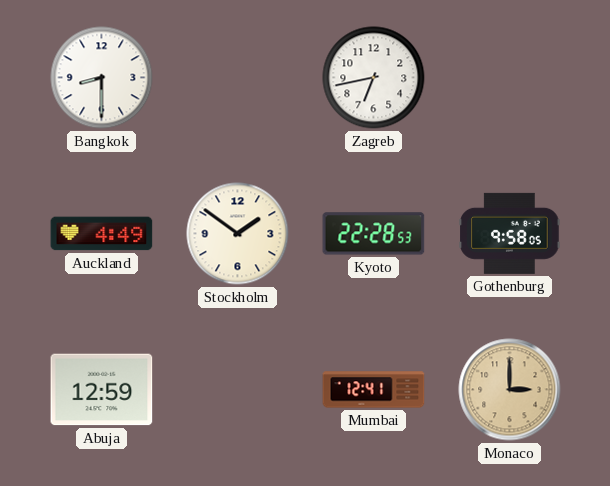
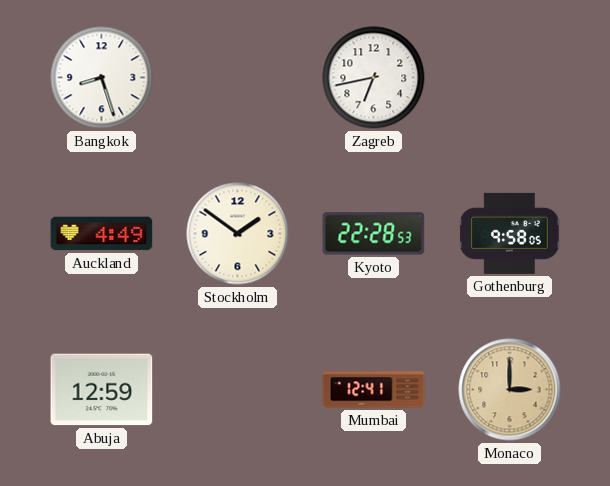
Bangkok: 8:30 -> 8:27
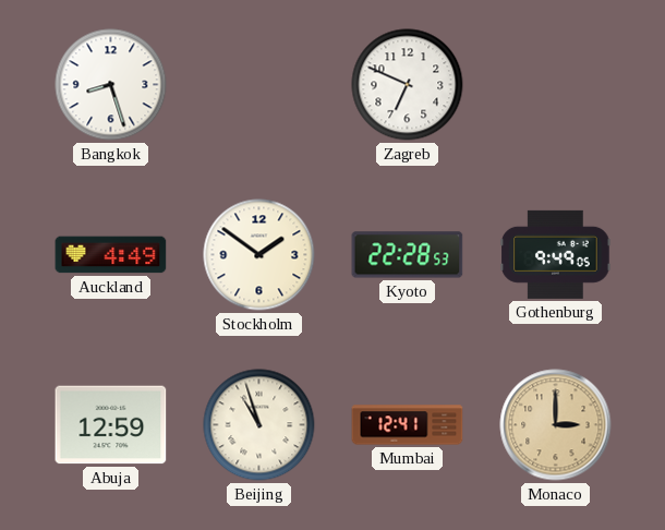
Zagreb: 6:43 -> 6:49
Gothenburg: 9:58 -> 9:49
Beijing: none -> 10:57
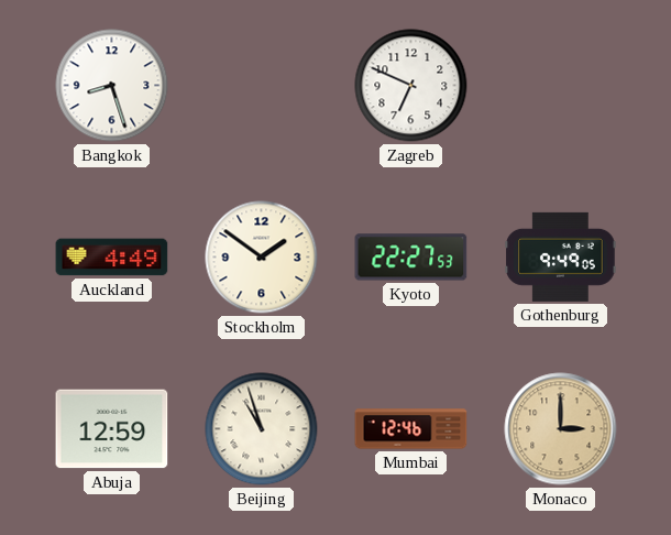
Kyoto: 22:28 -> 22:27
Mumbai: 12:41 -> 12:46
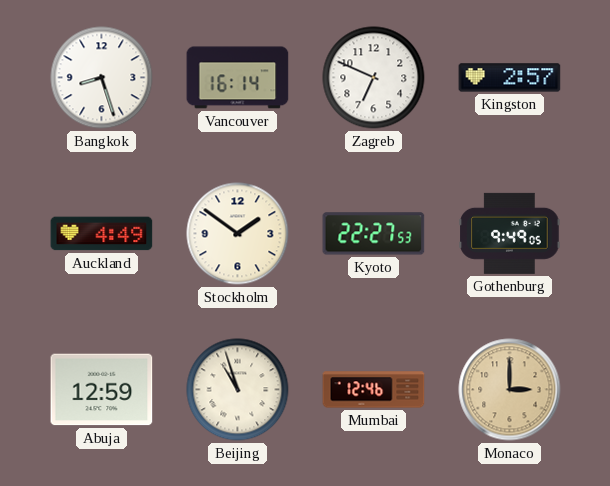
Vancouver: none -> 16:14
Kingston: none -> 2:57
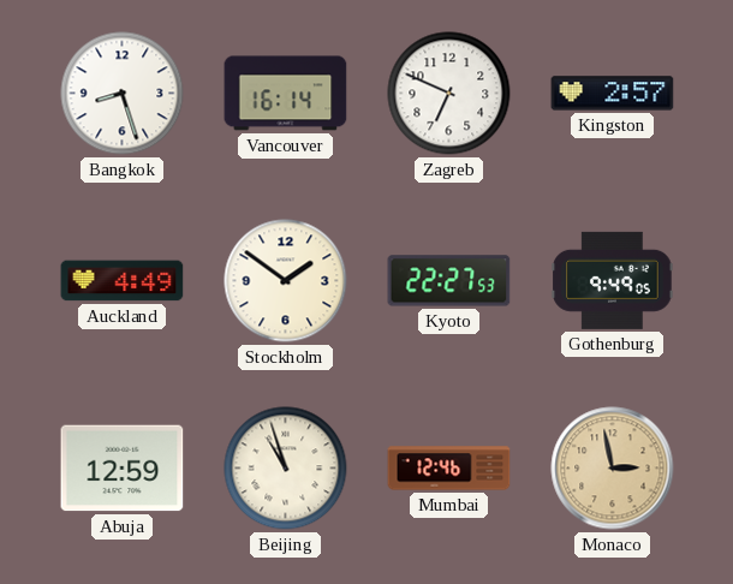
Monaco: 3:00 -> 2:58
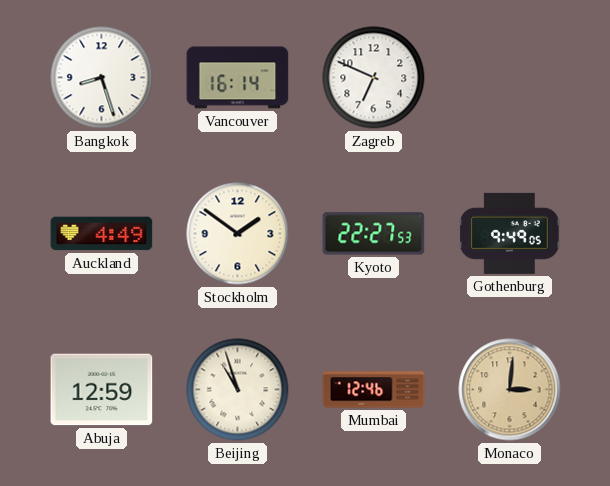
Kingston: 2:57 -> none
Monaco: 2:58 -> 3:01
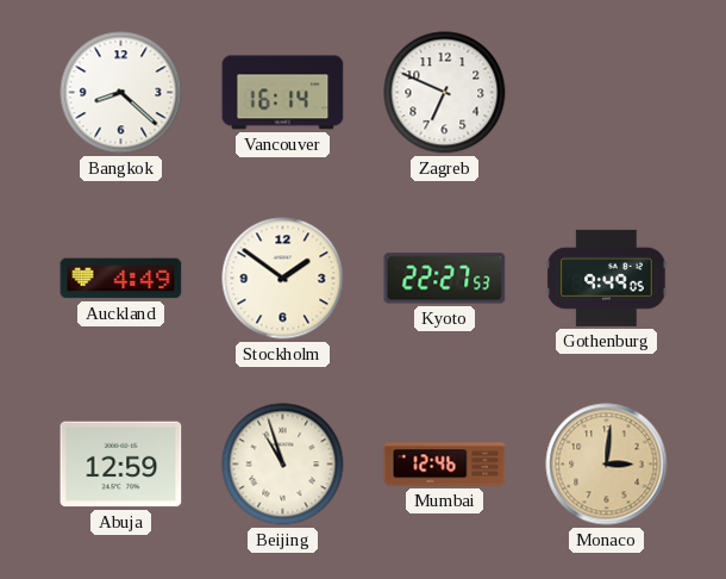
Bangkok: 8:27 -> 8:22
